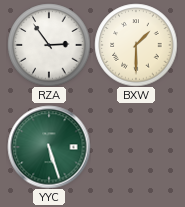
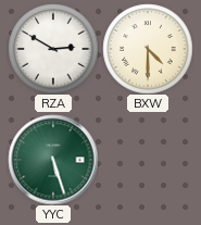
RZA: 2:54 -> 2:50
BXW: 1:30 -> 4:30
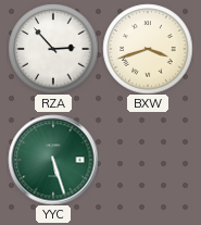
RZA: 2:50 -> 2:53
BXW: 4:30 -> 3:42
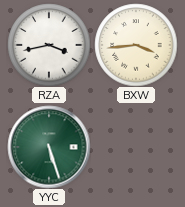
RZA: 2:53 -> 3:43
BXW: 3:42 -> 3:44
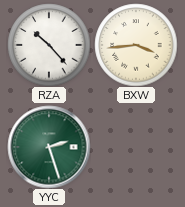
RZA: 3:43 -> 10:23
YYC: 5:27 -> 2:27
